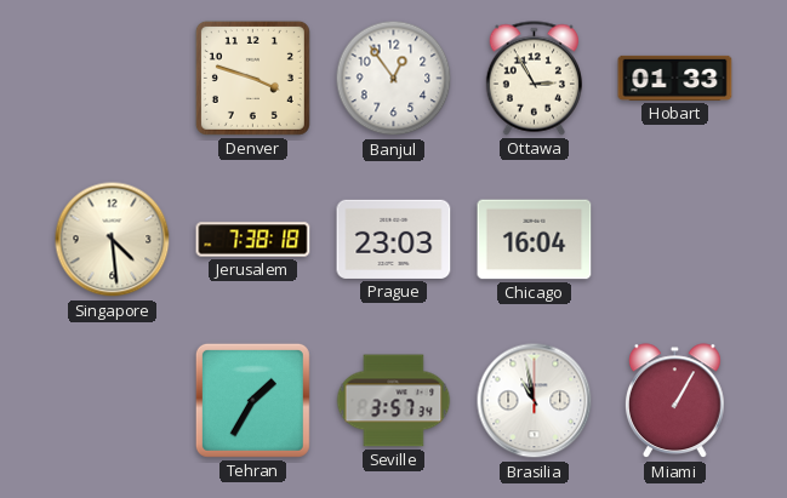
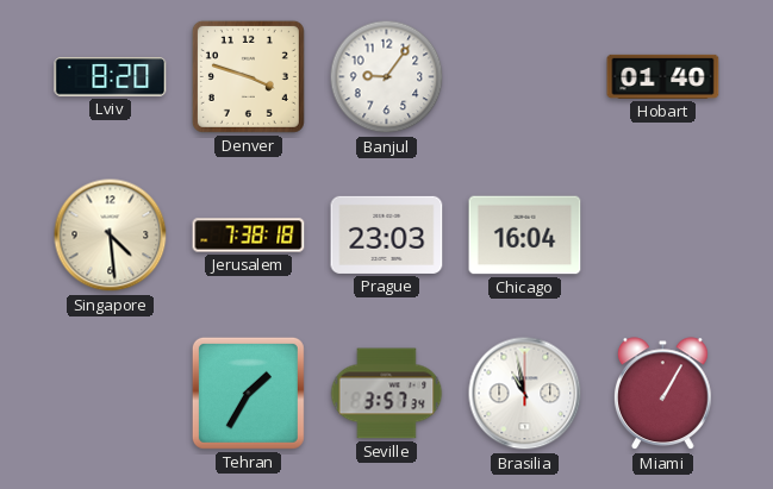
Lviv: none -> 8:20
Banjul: 12:54 -> 9:06
Ottawa: 2:55 -> none
Hobart: 01:33 -> 01:40
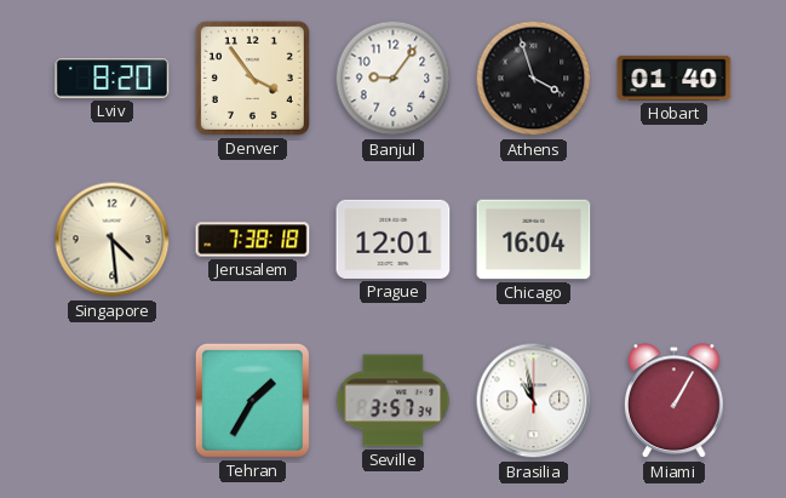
Denver: 3:48 -> 3:54
Athens: none -> 3:57
Prague: 23:03 -> 12:01
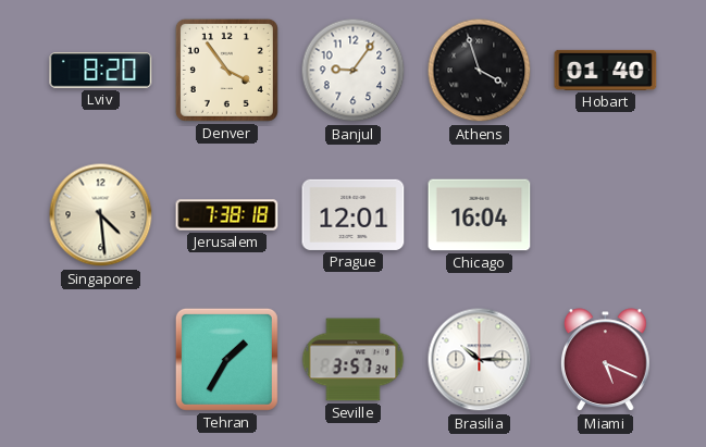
Brasilia: 10:58 -> 10:15
Miami: 1:05 -> 5:19
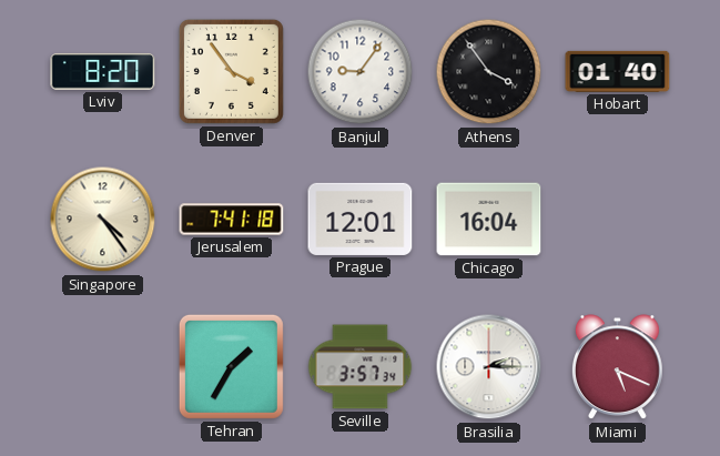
Athens: 3:57 -> 3:54
Singapore: 4:29 -> 4:24
Jerusalem: 7:38 -> 7:41
Brasilia: 10:15 -> 2:15
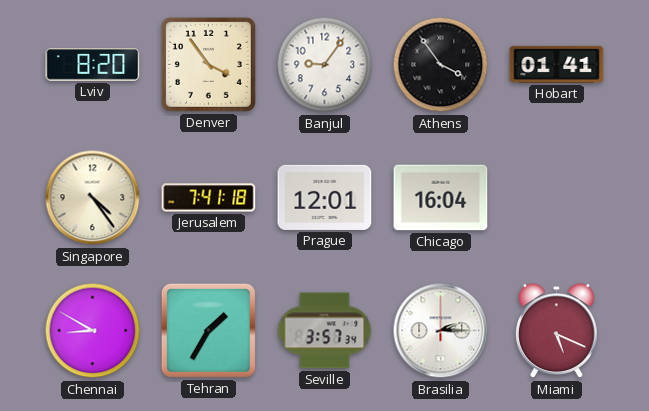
Hobart: 01:40 -> 01:41
Chennai: none -> 8:50
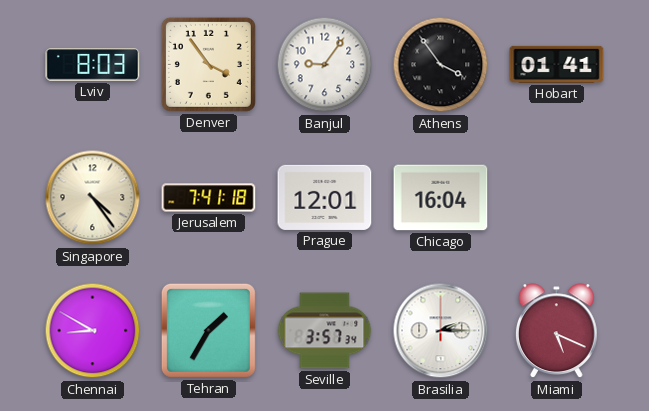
Lviv: 8:20 -> 8:03
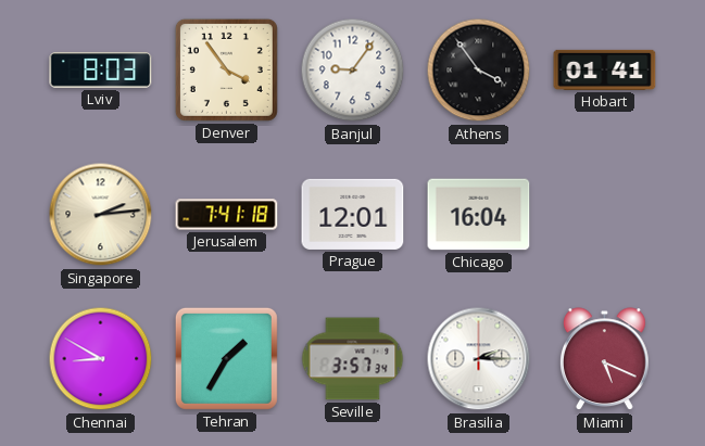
Singapore: 4:24 -> 2:14
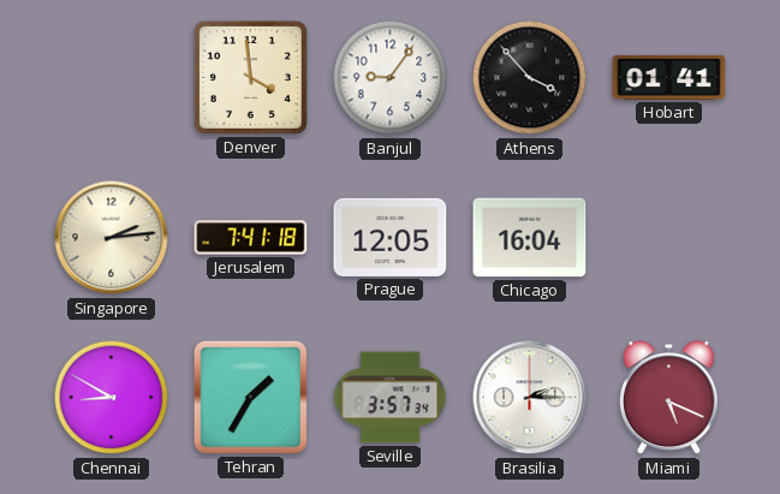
Lviv: 8:03 -> none
Denver: 3:54 -> 3:59
Athens: 3:54 -> 3:53
Prague: 12:01 -> 12:05
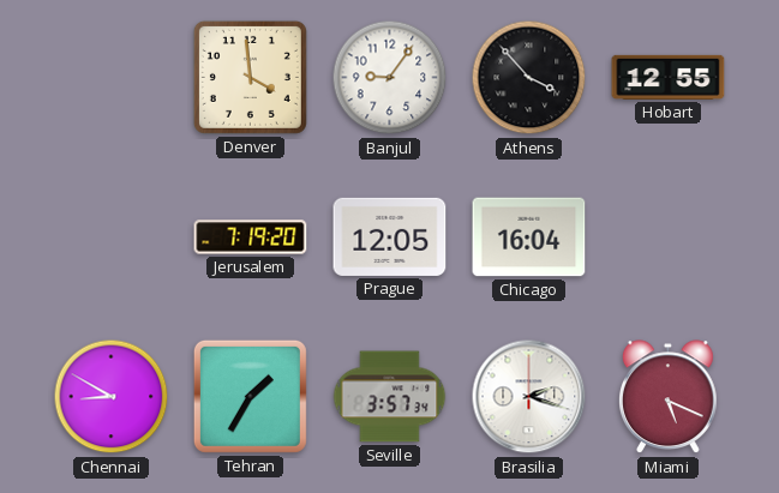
Hobart: 01:41 -> 12:55
Singapore: 2:14 -> none
Jerusalem: 7:41 -> 7:19
Brasilia: 2:15 -> 2:18
